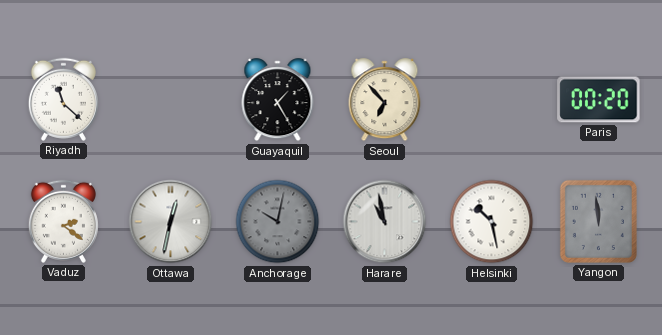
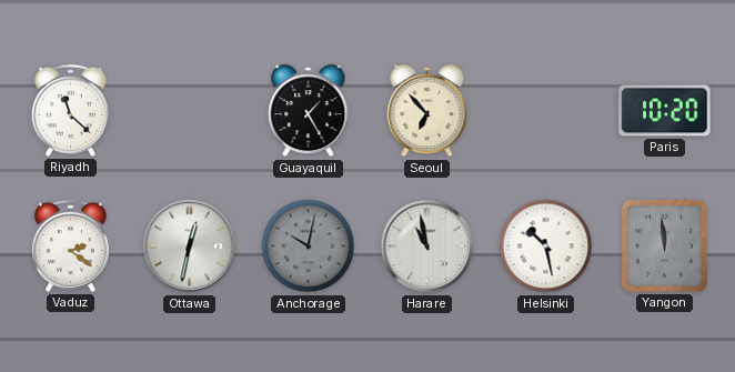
Paris: 00:20 -> 10:20
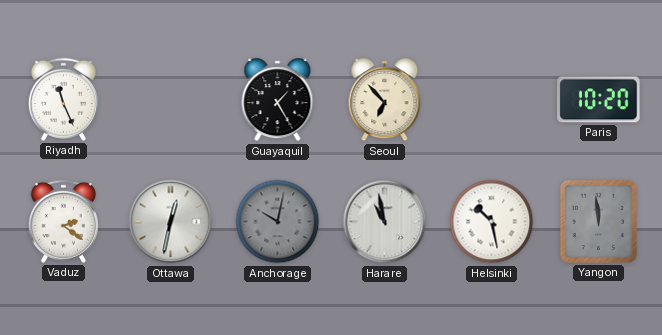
Riyadh: 11:22 -> 11:26
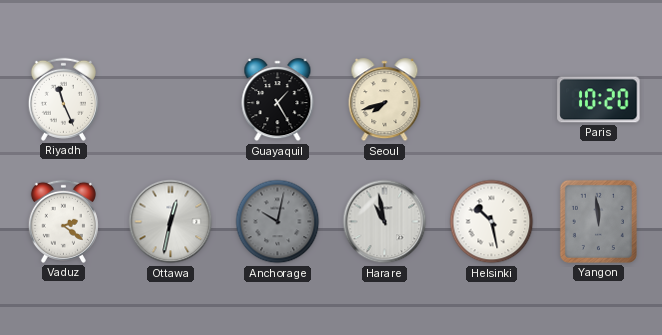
Seoul: 6:53 -> 7:42
